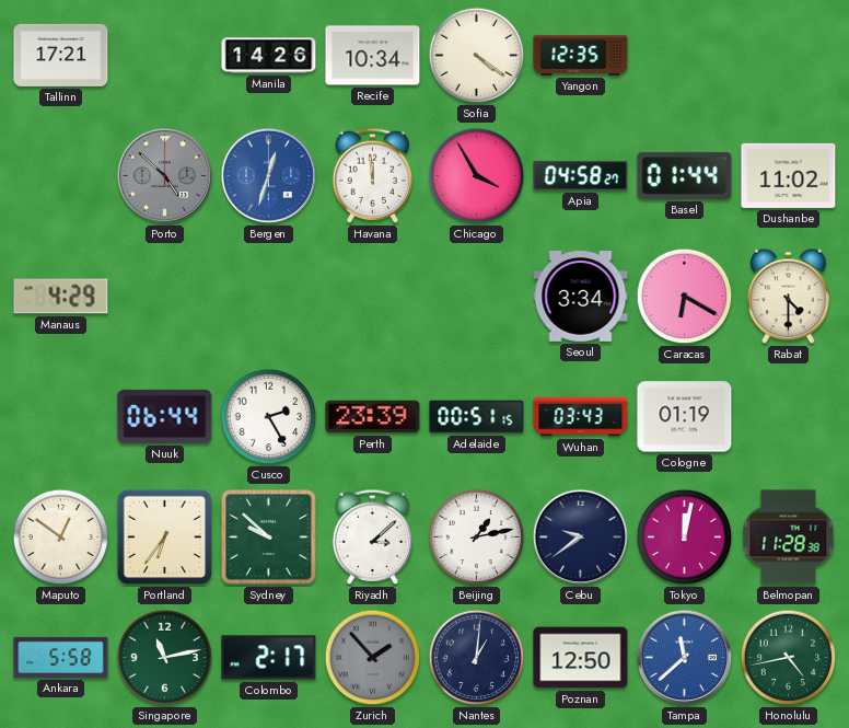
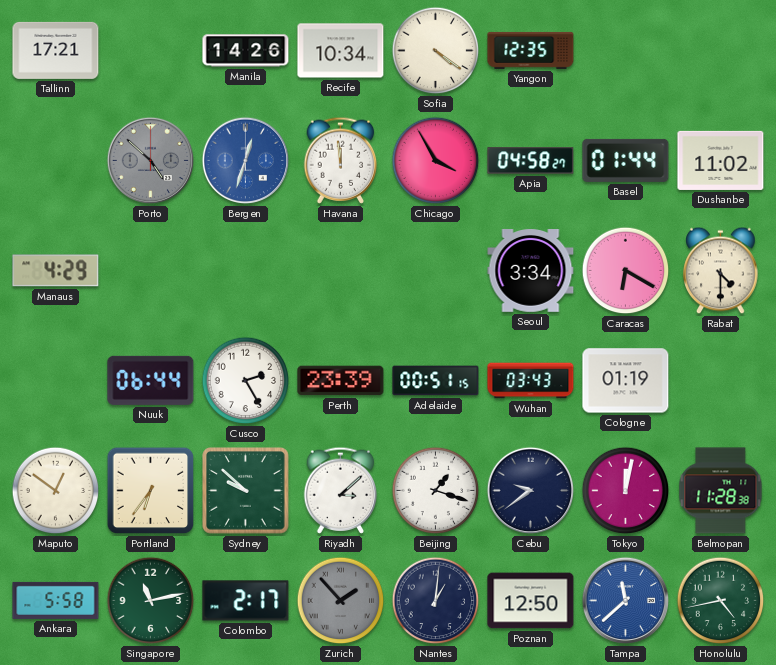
Beijing: 1:13 -> 1:18
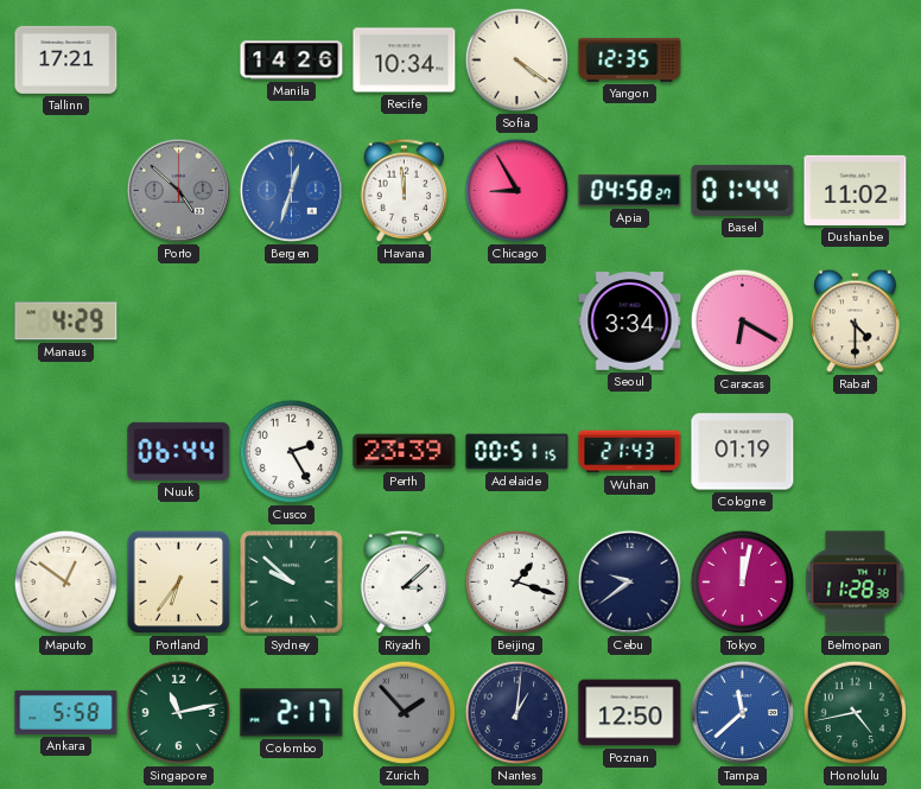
Chicago: 3:55 -> 8:55
Wuhan: 03:43 -> 21:43
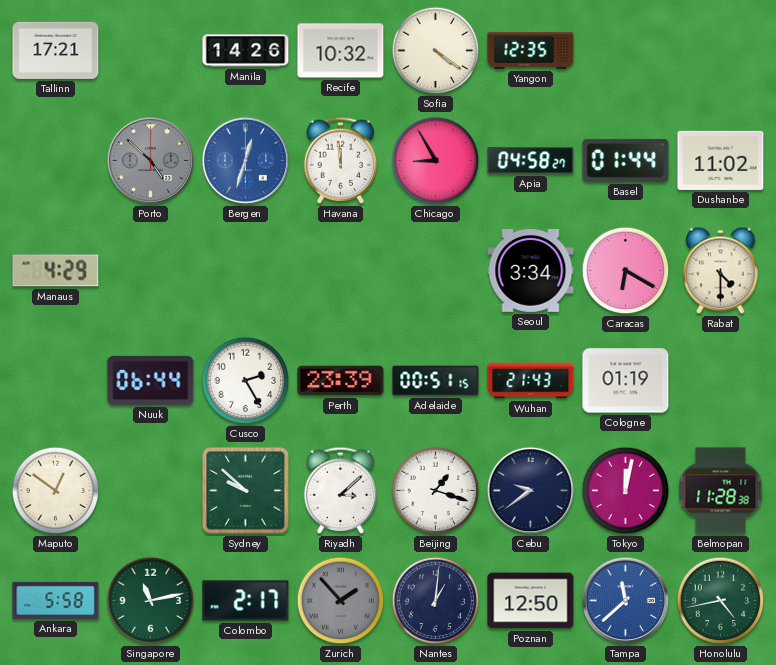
Recife: 10:34 -> 10:32
Portland: 6:36 -> none
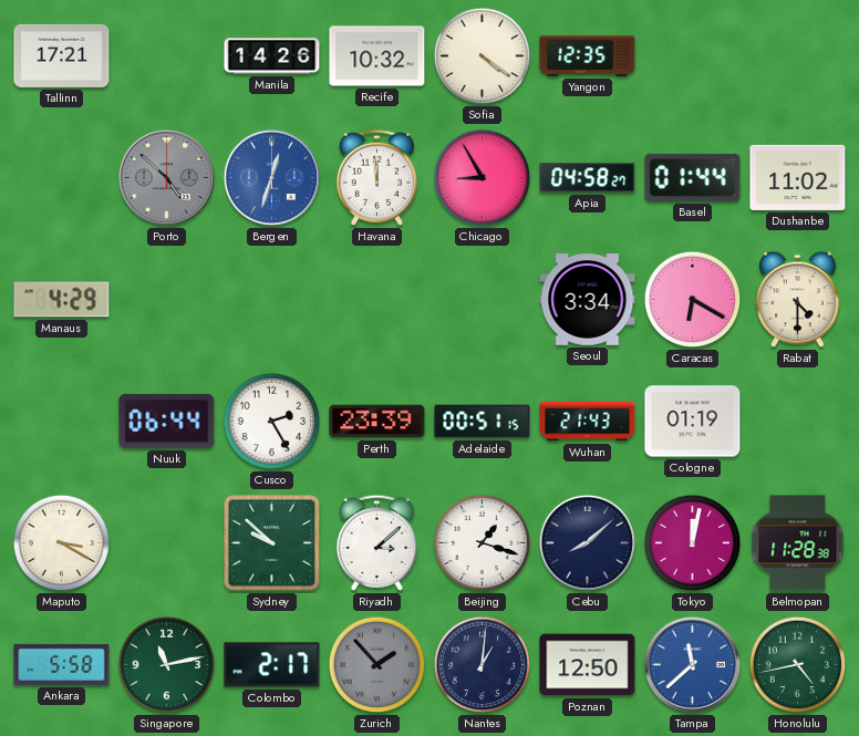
Maputo: 12:51 -> 3:20
Cebu: 9:39 -> 8:08
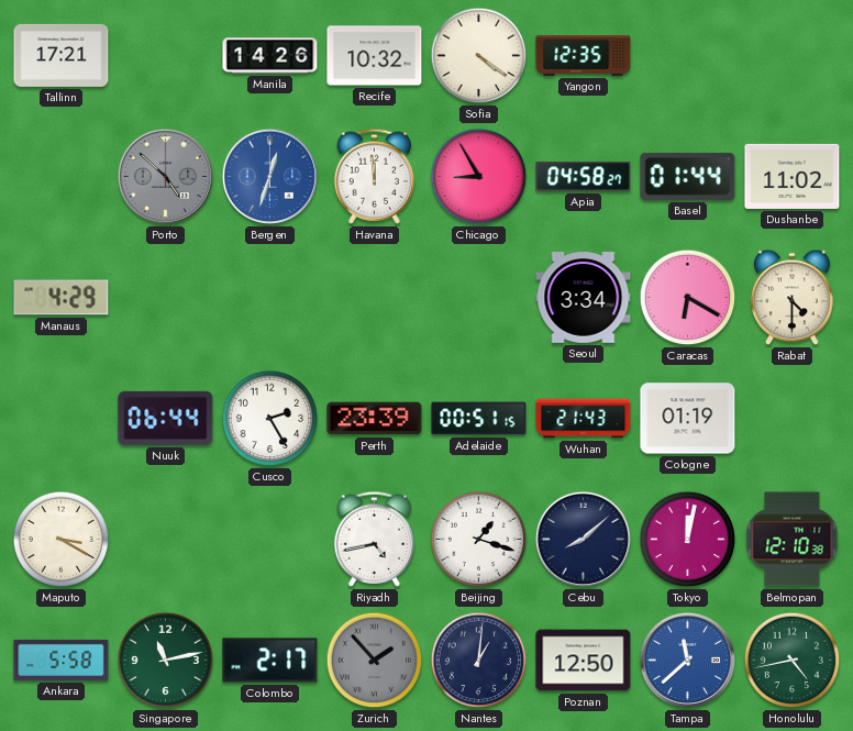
Sydney: 9:52 -> none
Riyadh: 3:08 -> 4:43
Belmopan: 11:28 -> 12:10
